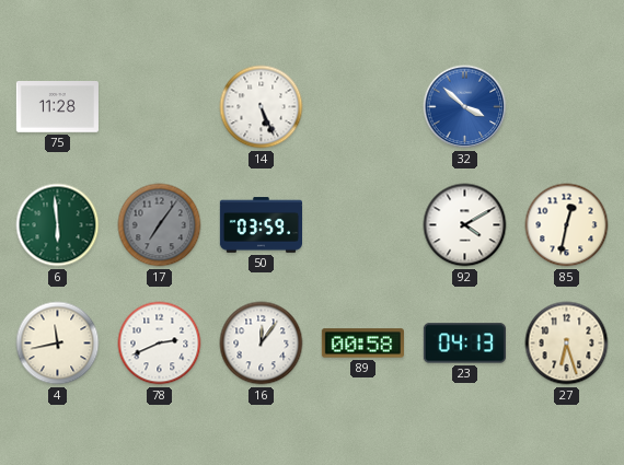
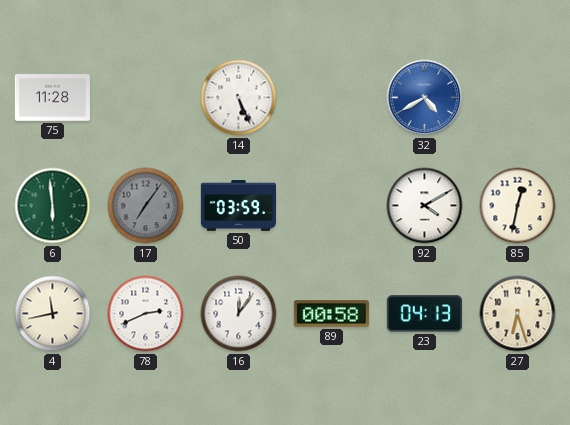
32: 3:52 -> 4:40
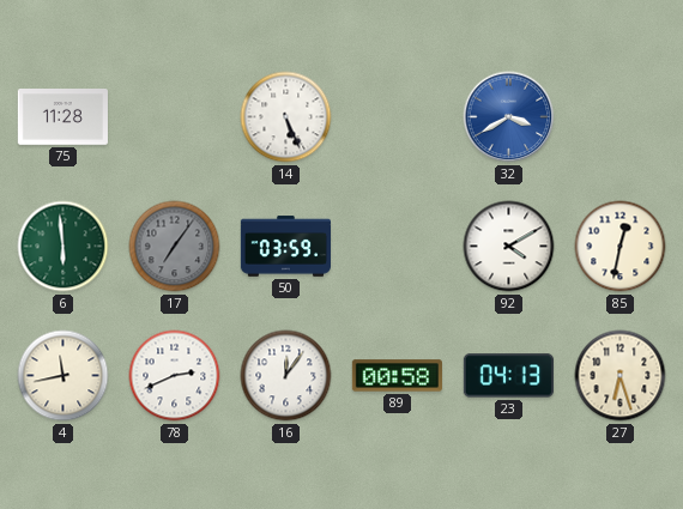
32: 4:40 -> 3:40
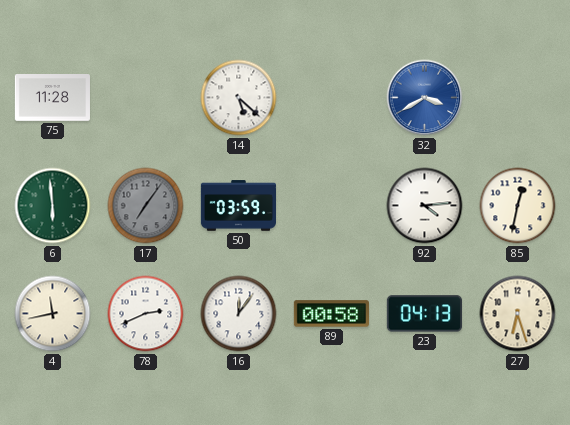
14: 5:26 -> 5:22
92: 4:10 -> 4:14
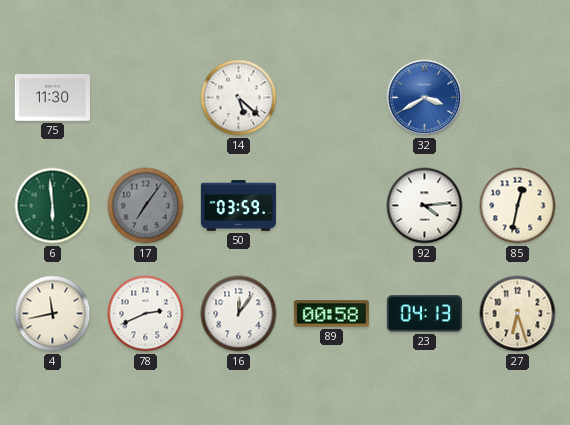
75: 11:28 -> 11:30
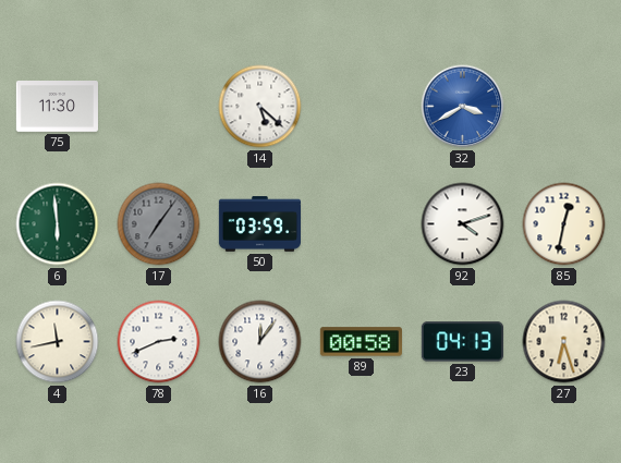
92: 4:14 -> 4:12
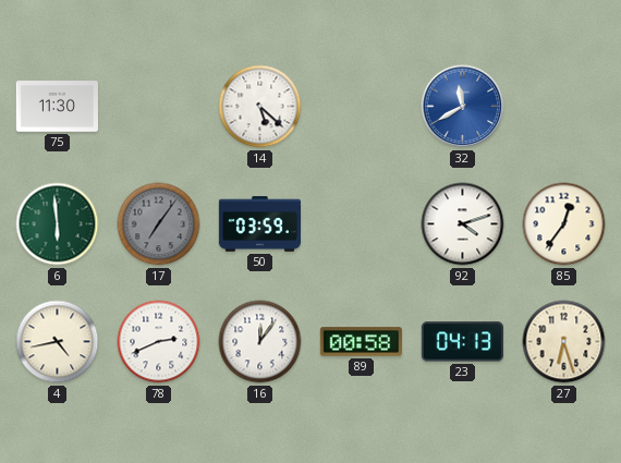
32: 3:40 -> 11:40
85: 12:32 -> 12:36
4: 11:43 -> 4:43
